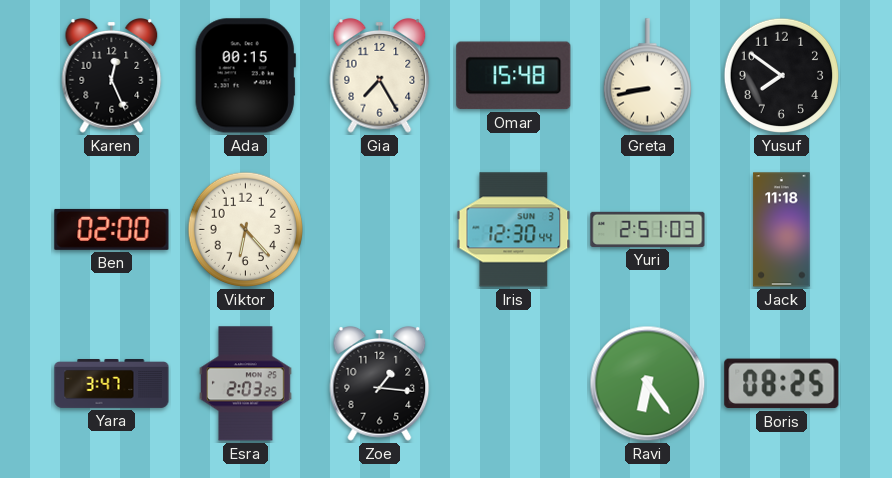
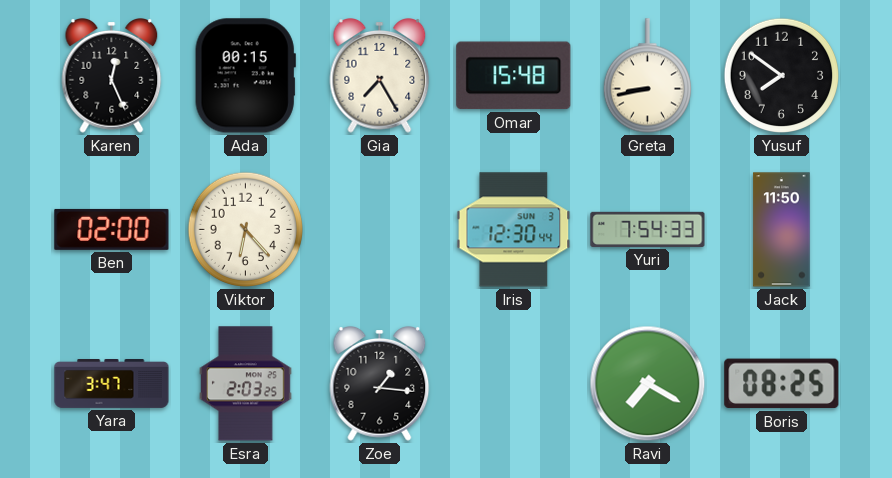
Yuri: 2:51 -> 7:54
Jack: 11:18 -> 11:50
Ravi: 6:24 -> 7:20
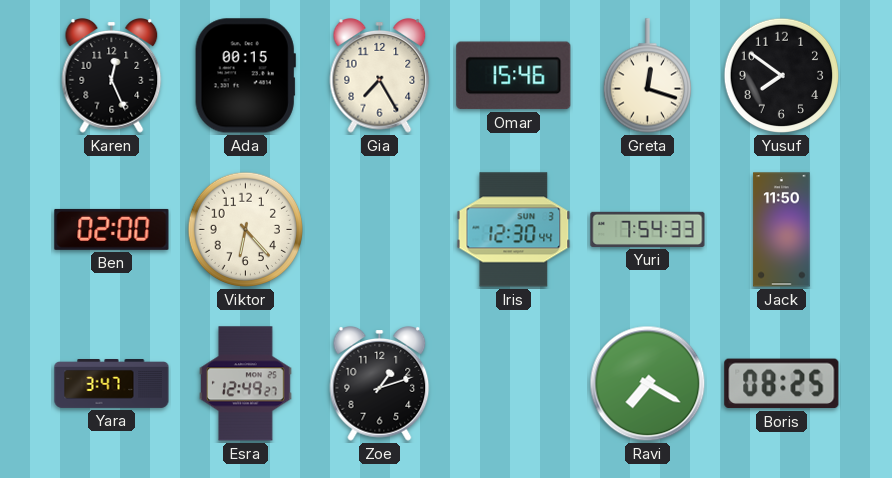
Omar: 15:48 -> 15:46
Greta: 8:43 -> 12:18
Esra: 2:03 -> 12:49
Zoe: 1:16 -> 1:12
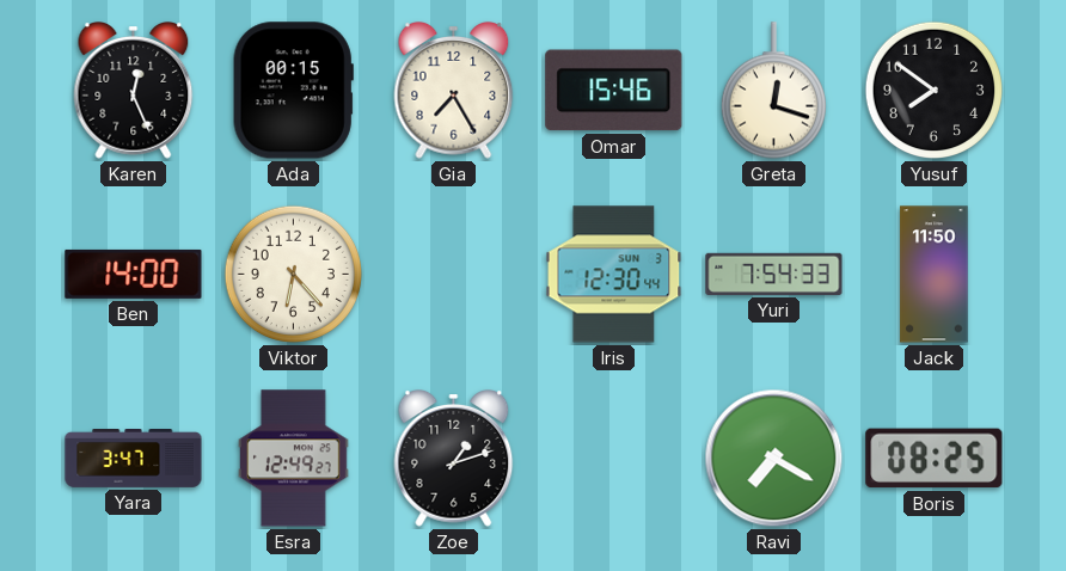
Ben: 02:00 -> 14:00
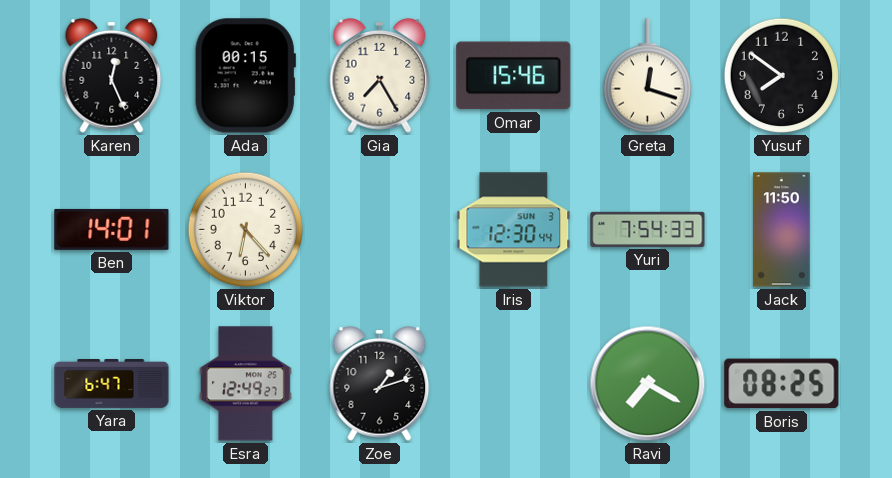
Ben: 14:00 -> 14:01
Yara: 3:47 -> 6:47
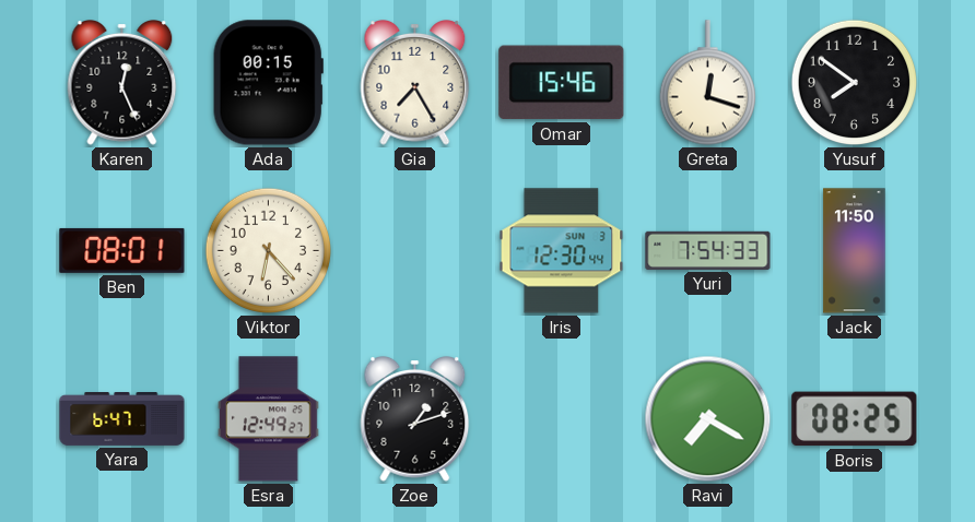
Ben: 14:01 -> 08:01
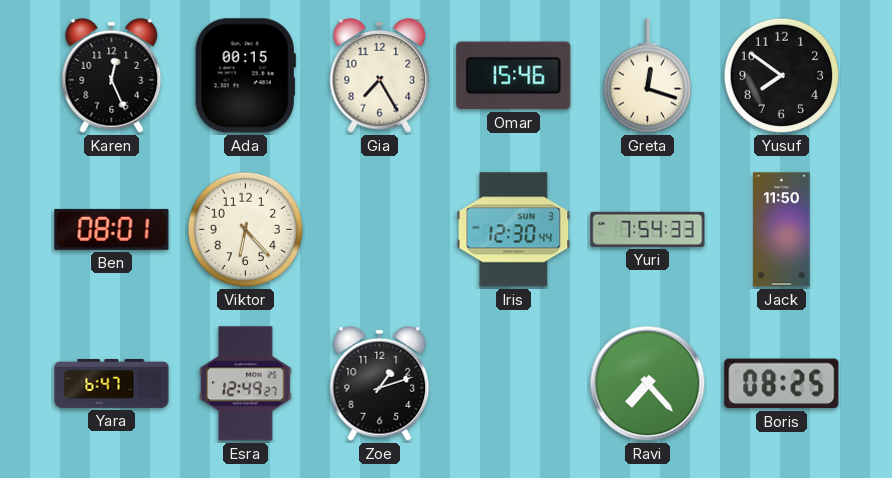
Ravi: 7:20 -> 7:23
